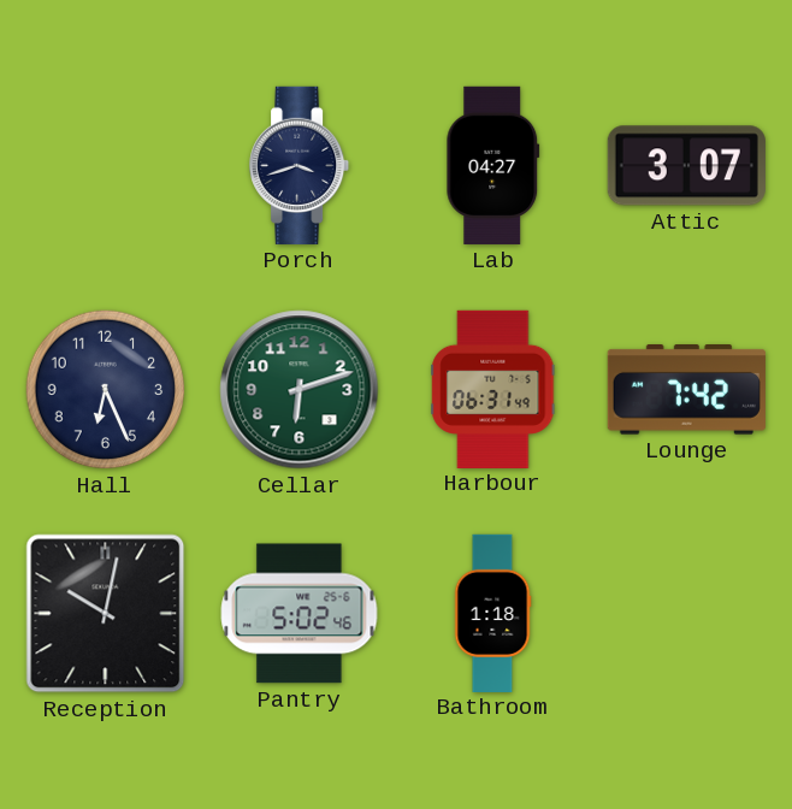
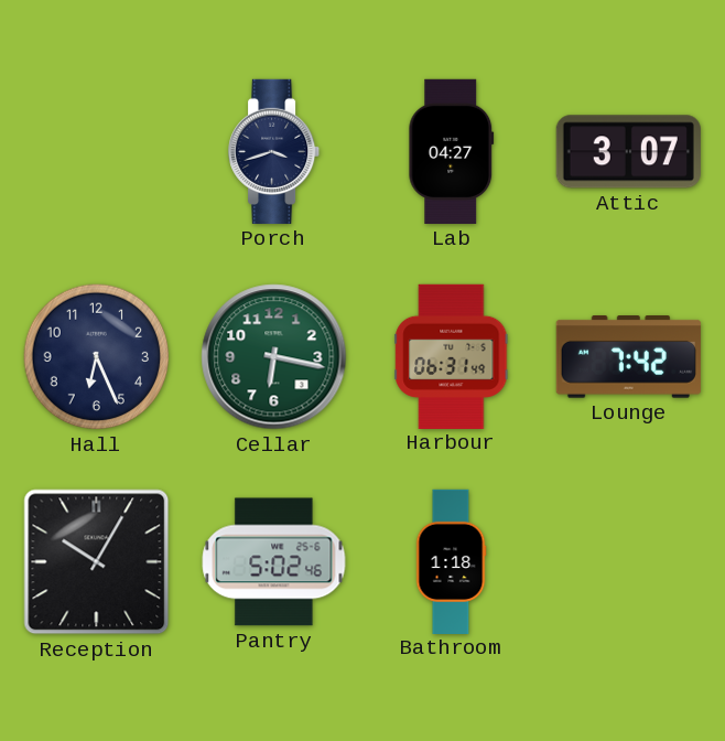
Cellar: 6:12 -> 6:17
Reception: 10:02 -> 10:05
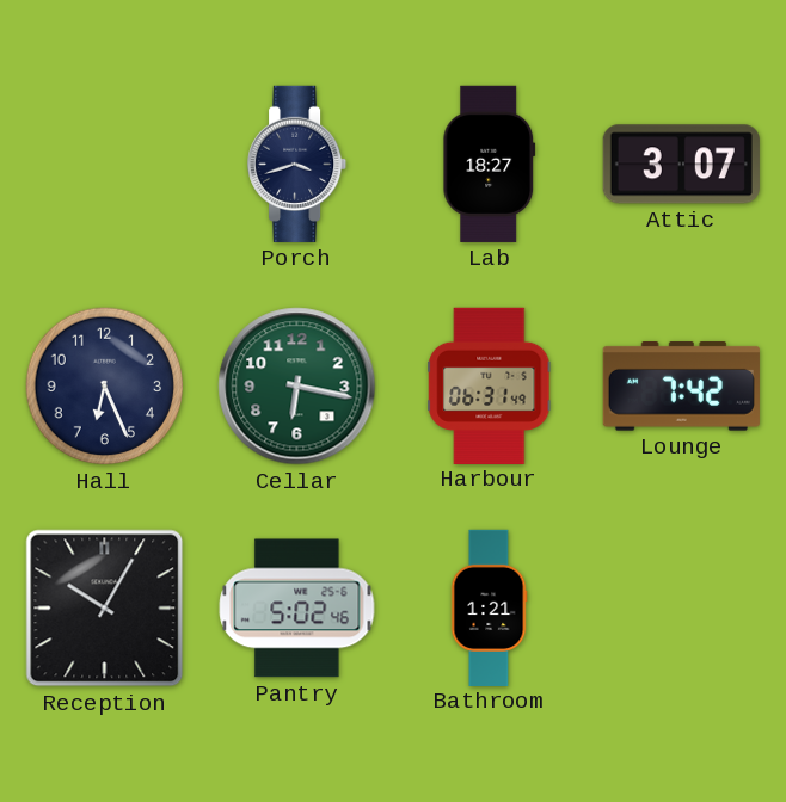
Lab: 04:27 -> 18:27
Bathroom: 1:18 -> 1:21
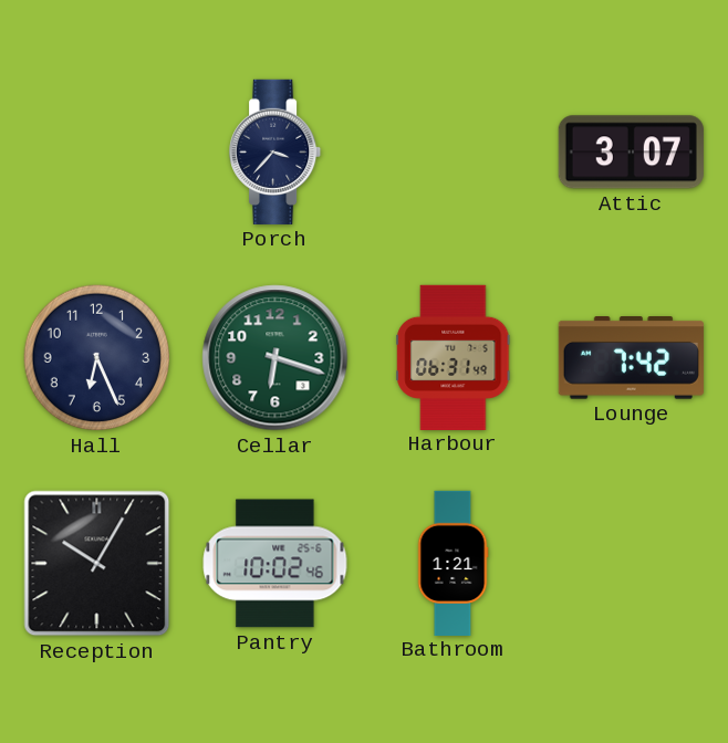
Porch: 3:42 -> 3:37
Lab: 18:27 -> none
Cellar: 6:17 -> 6:18
Pantry: 5:02 -> 10:02
